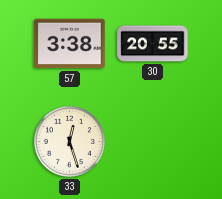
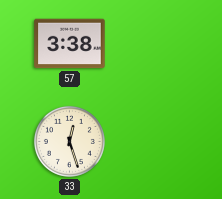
30: 20:55 -> none
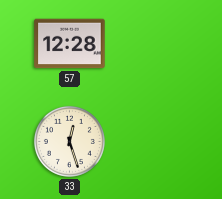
57: 3:38 -> 12:28
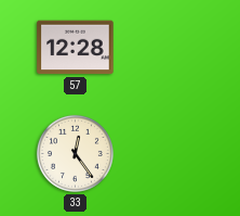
33: 12:27 -> 12:24
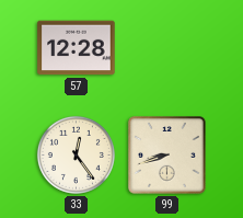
99: none -> 8:42
